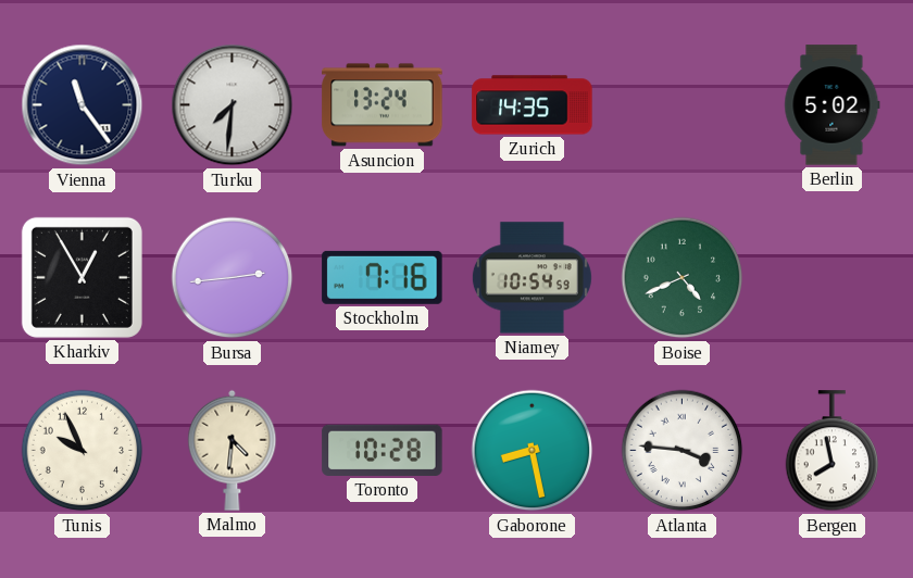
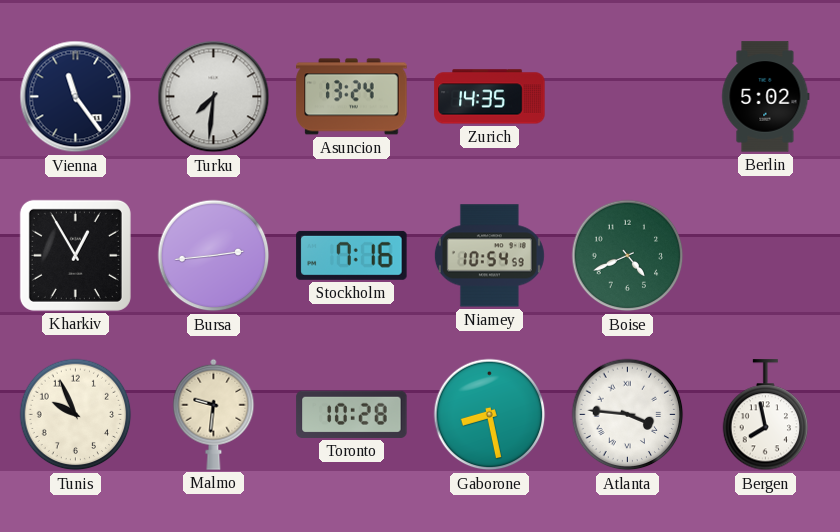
Malmo: 4:31 -> 9:31
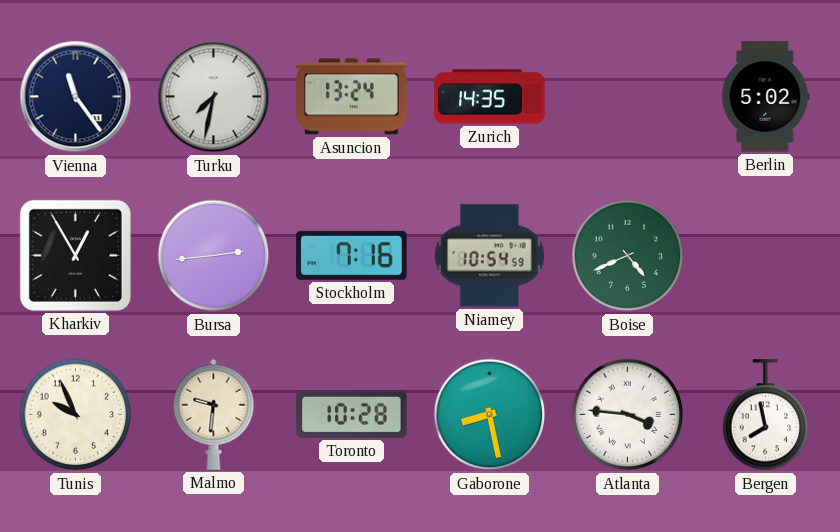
Turku: 7:31 -> 7:32
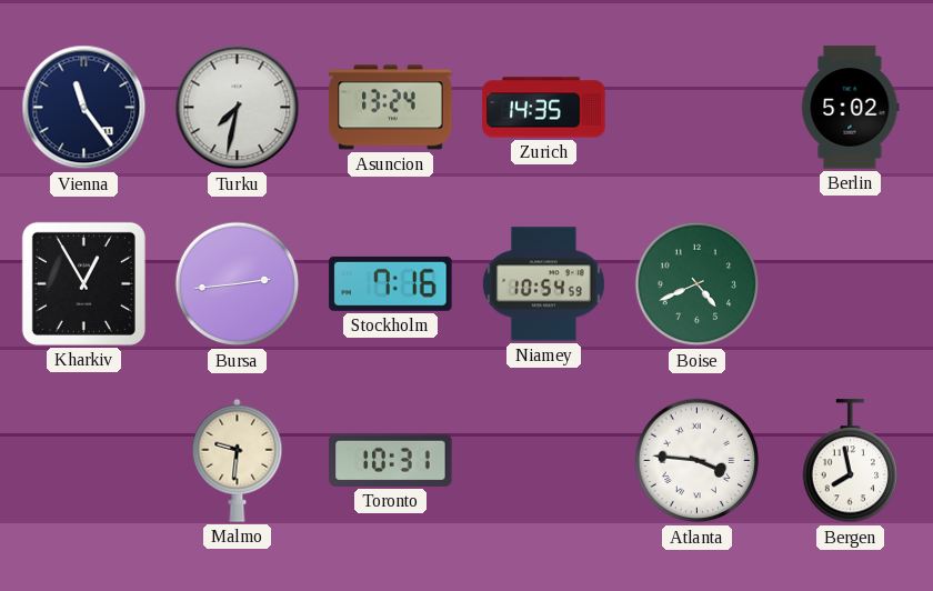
Tunis: 9:56 -> none
Toronto: 10:28 -> 10:31
Gaborone: 8:28 -> none
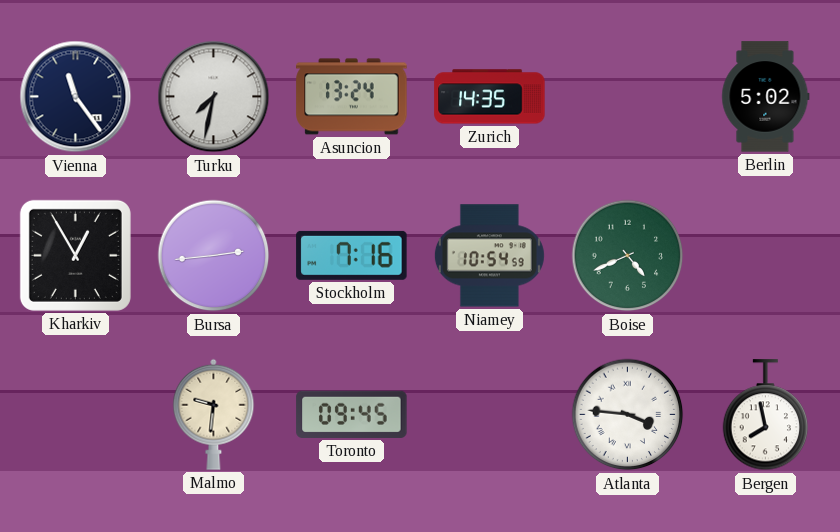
Toronto: 10:31 -> 09:45
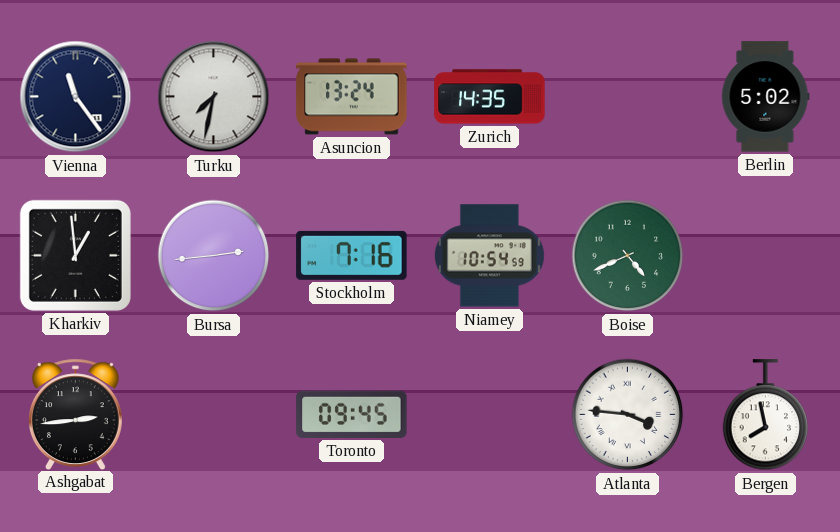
Kharkiv: 12:55 -> 12:59
Ashgabat: none -> 2:44
Malmo: 9:31 -> none
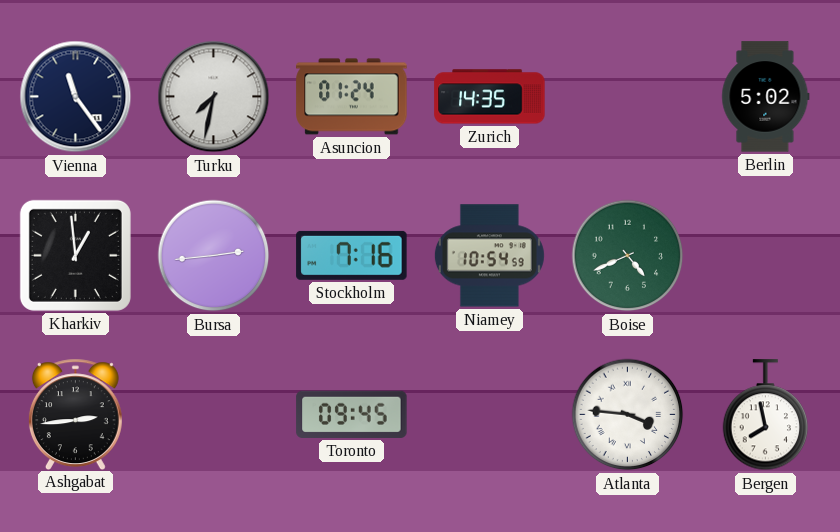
Asuncion: 13:24 -> 01:24
